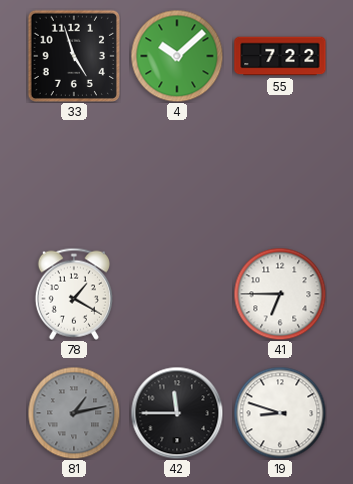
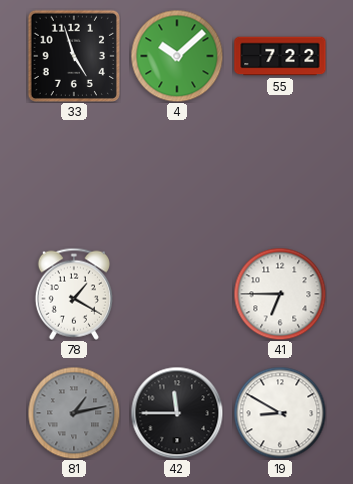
19: 8:48 -> 8:50
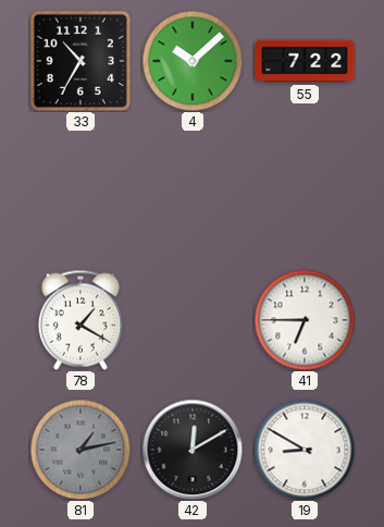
33: 4:57 -> 10:35
42: 11:45 -> 12:10
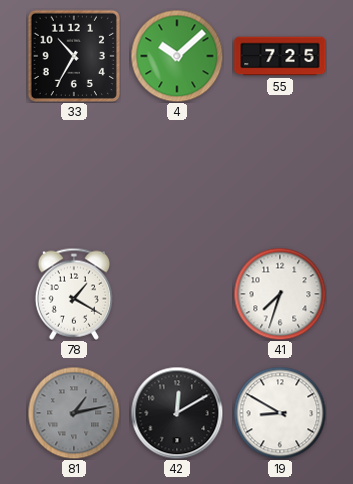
55: 7:22 -> 7:25
41: 6:45 -> 7:33
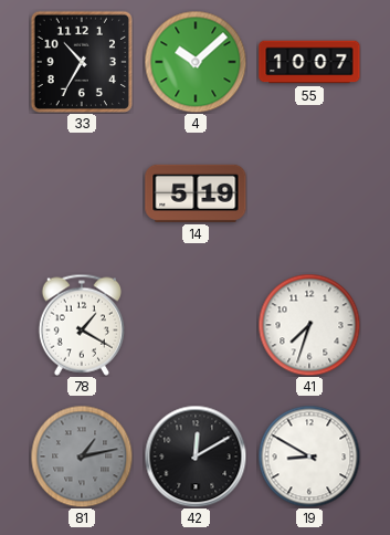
55: 7:25 -> 10:07
14: none -> 5:19
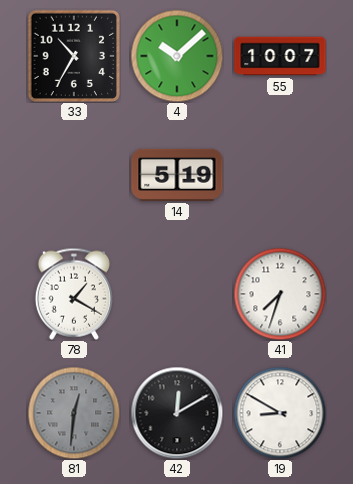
81: 1:13 -> 12:31
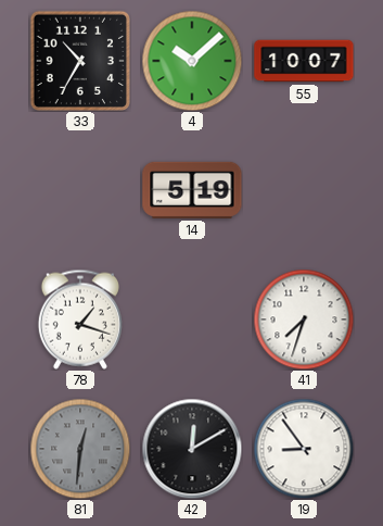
78: 1:20 -> 1:18
19: 8:50 -> 8:54
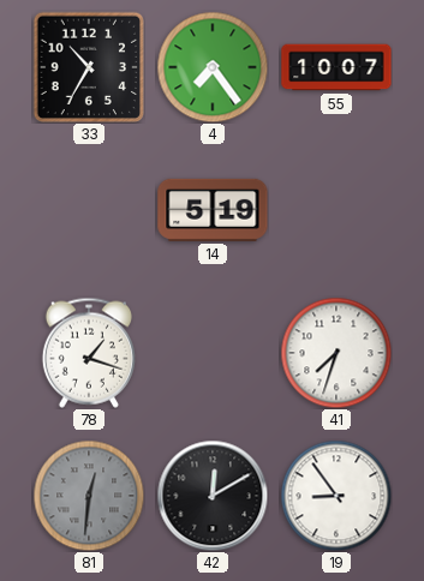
4: 10:08 -> 7:24
